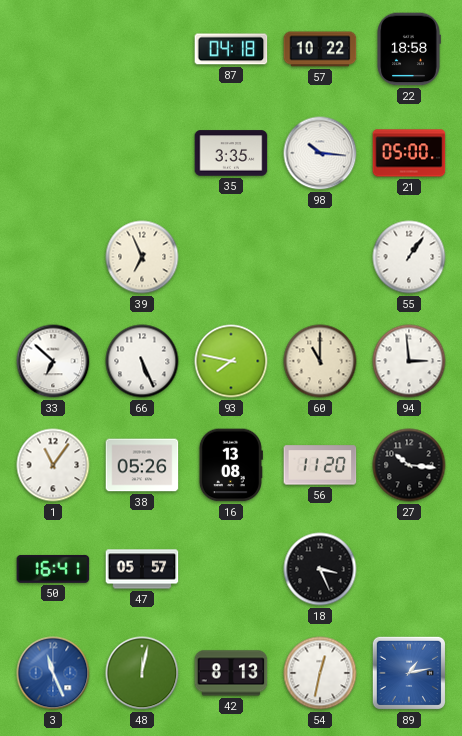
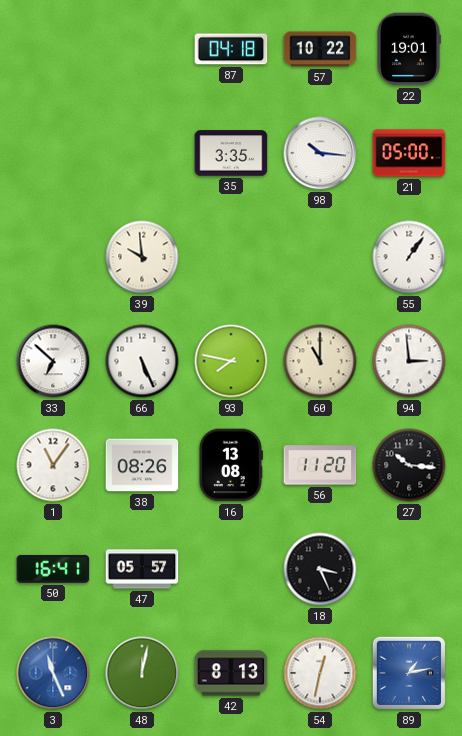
22: 18:58 -> 19:01
39: 6:56 -> 9:59
38: 05:26 -> 08:26
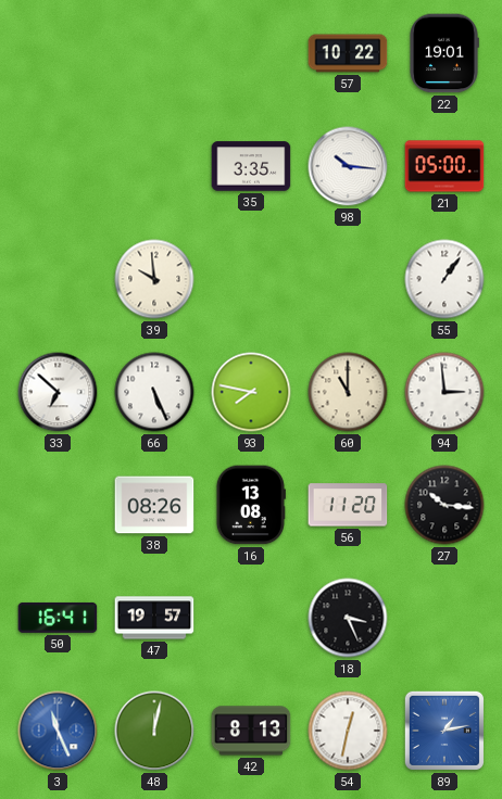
87: 04:18 -> none
1: 11:06 -> none
47: 05:57 -> 19:57
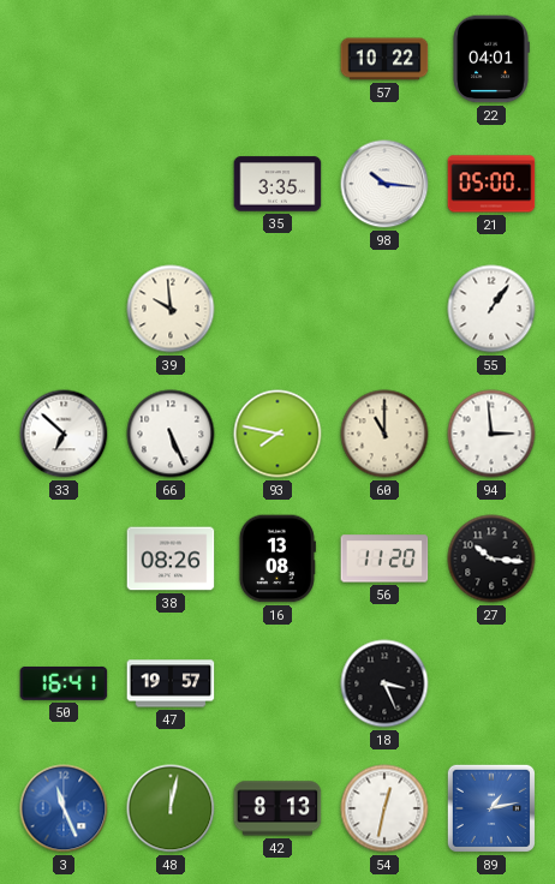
22: 19:01 -> 04:01
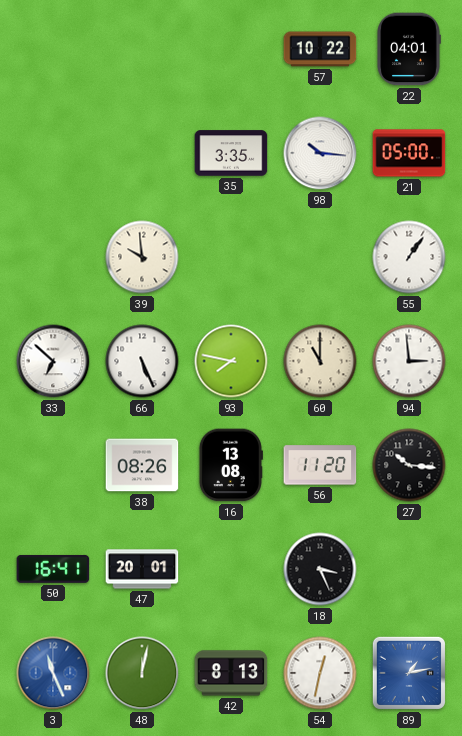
47: 19:57 -> 20:01
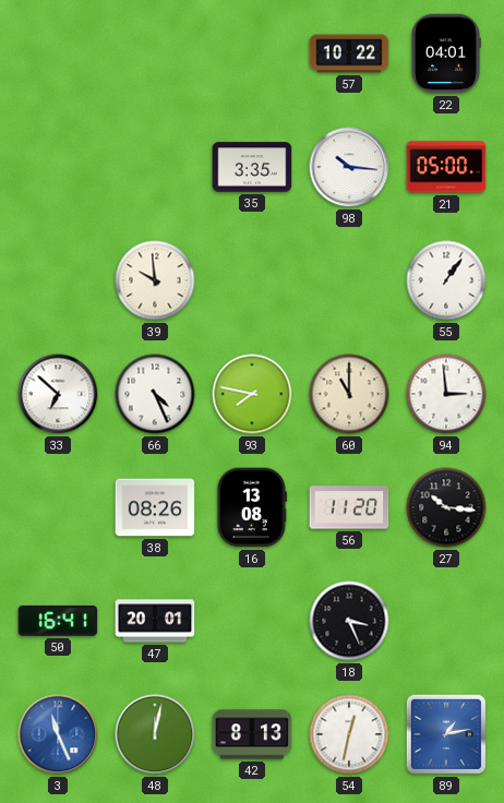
66: 5:26 -> 4:26
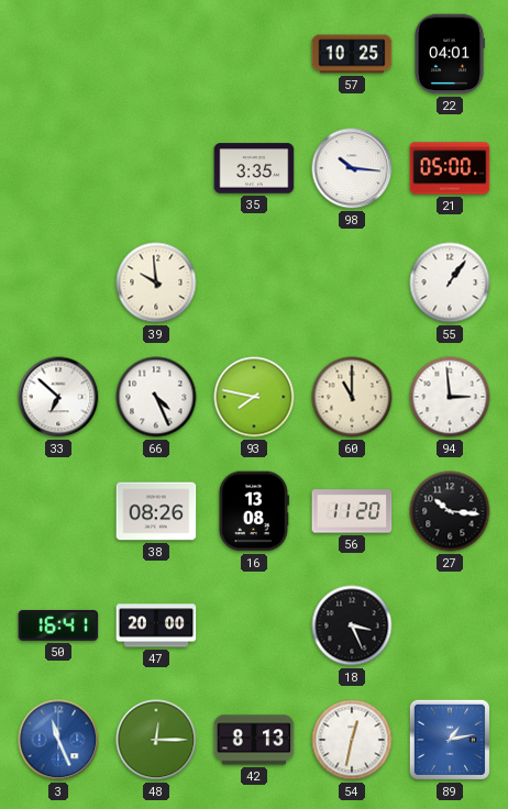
57: 10:22 -> 10:25
47: 20:01 -> 20:00
48: 12:02 -> 12:15
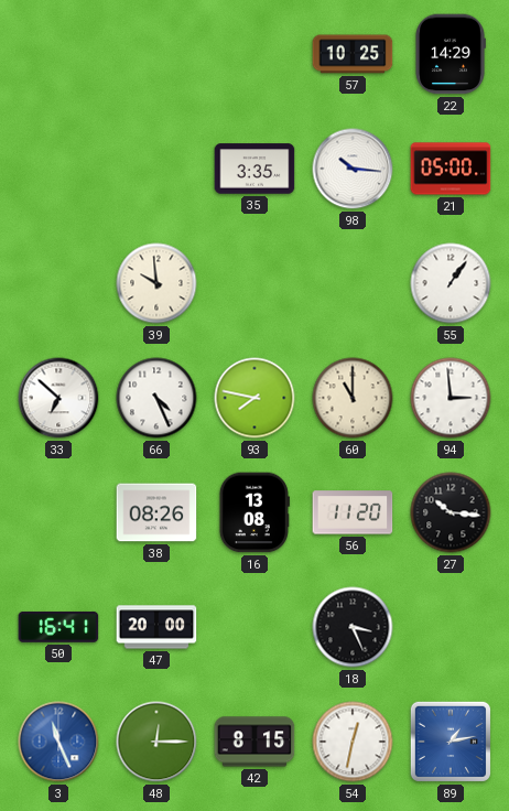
22: 04:01 -> 14:29
42: 8:13 -> 8:15
